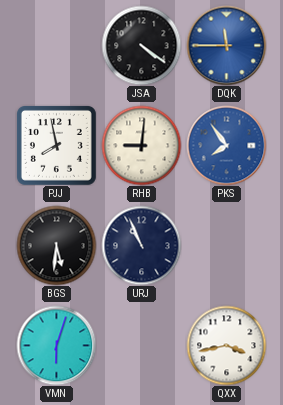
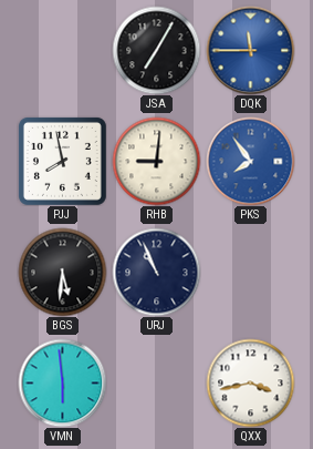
JSA: 4:21 -> 7:05
VMN: 6:03 -> 5:59
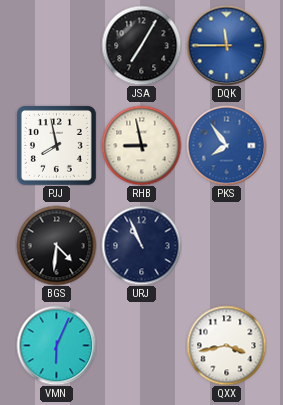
RHB: 9:01 -> 8:58
BGS: 5:31 -> 4:31
VMN: 5:59 -> 6:04
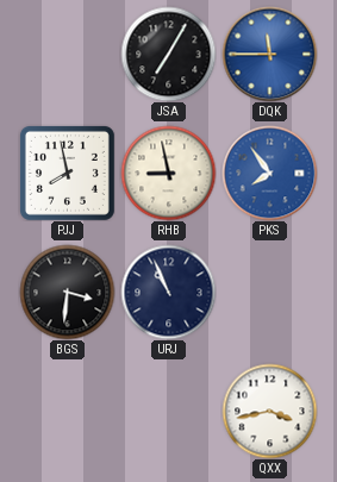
BGS: 4:31 -> 3:31
VMN: 6:04 -> none
